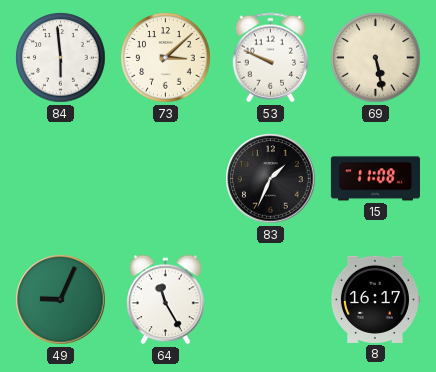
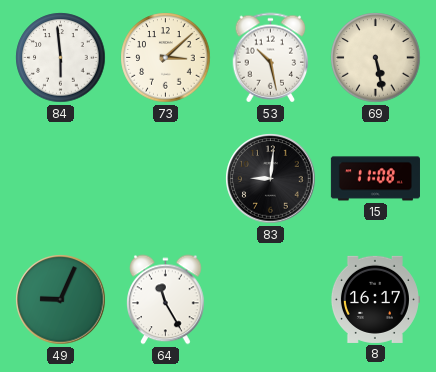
53: 9:49 -> 10:28
83: 1:34 -> 9:01
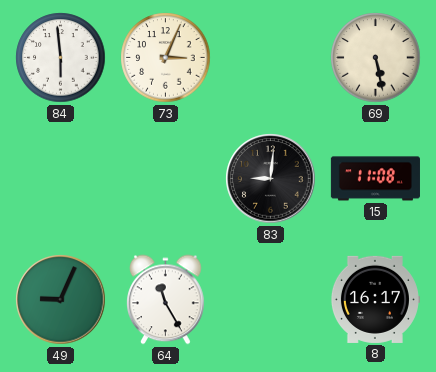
73: 3:08 -> 3:04
53: 10:28 -> none
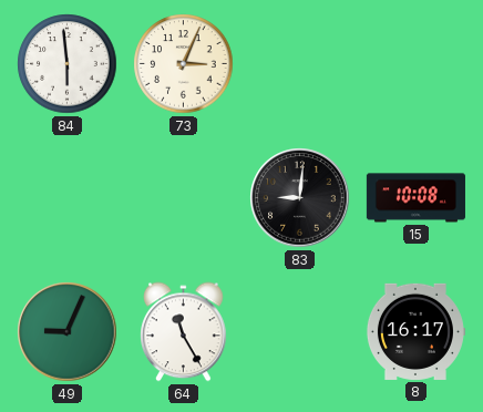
69: 5:28 -> none
15: 11:08 -> 10:08
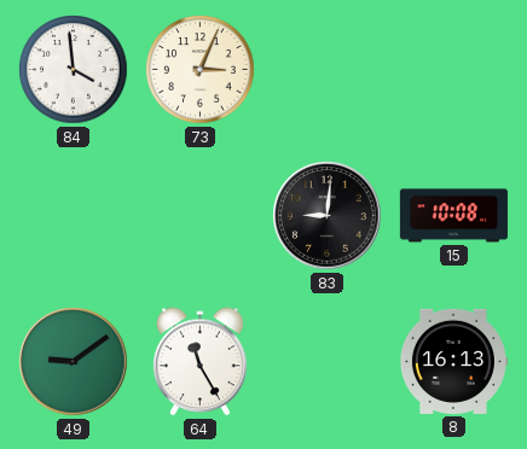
84: 5:59 -> 3:59
49: 9:04 -> 9:09
8: 16:17 -> 16:13
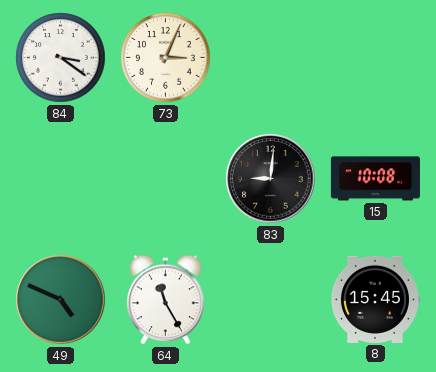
84: 3:59 -> 3:21
49: 9:09 -> 4:49
8: 16:13 -> 15:45
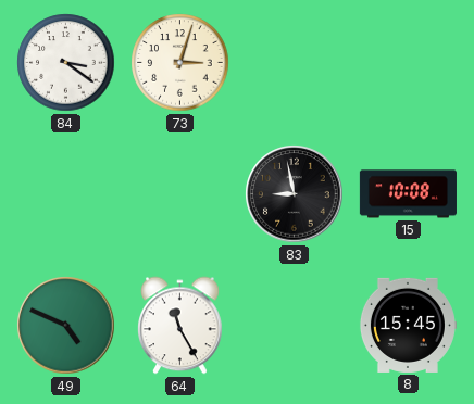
73: 3:04 -> 3:03
83: 9:01 -> 8:58
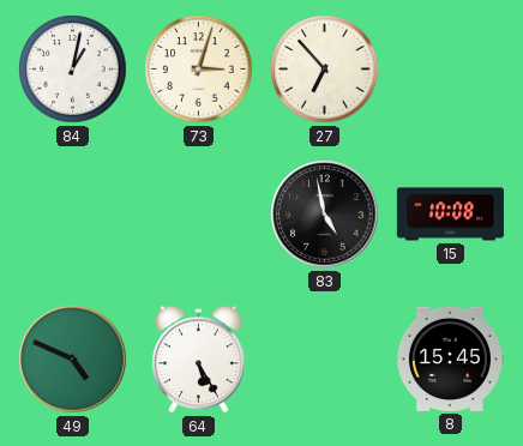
84: 3:21 -> 1:02
27: none -> 6:53
83: 8:58 -> 4:58
64: 11:25 -> 5:25
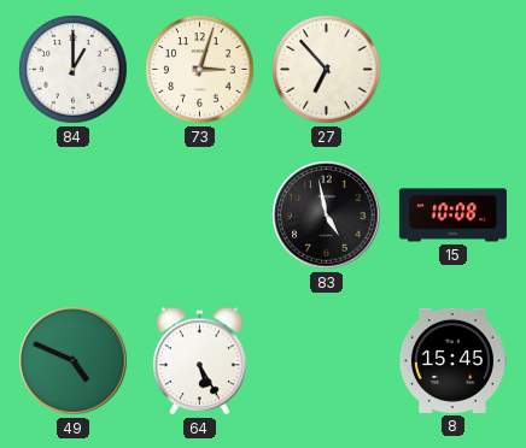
84: 1:02 -> 1:00
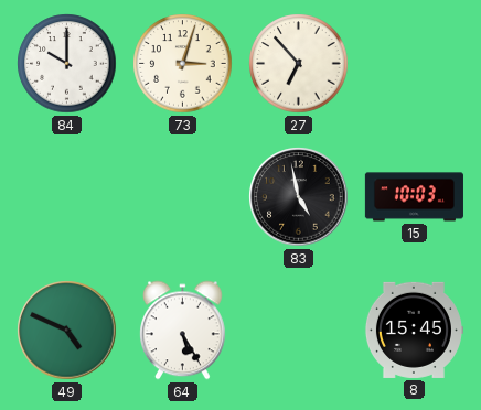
84: 1:00 -> 10:00
15: 10:08 -> 10:03
